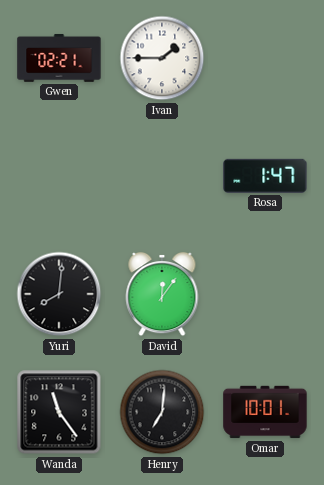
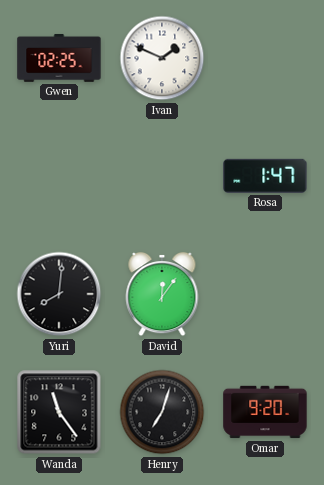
Gwen: 02:21 -> 02:25
Ivan: 1:45 -> 1:49
Henry: 7:01 -> 7:03
Omar: 10:01 -> 9:20
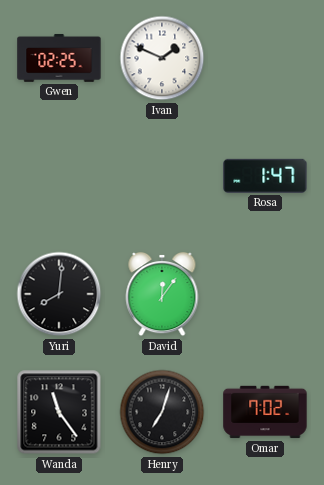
Omar: 9:20 -> 7:02
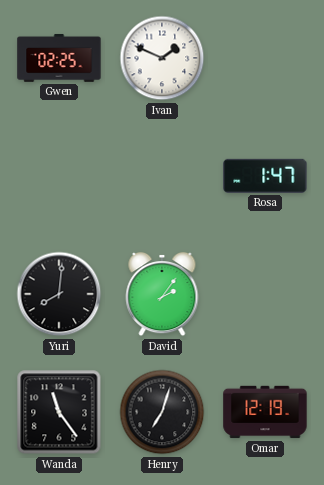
David: 12:06 -> 2:06
Omar: 7:02 -> 12:19
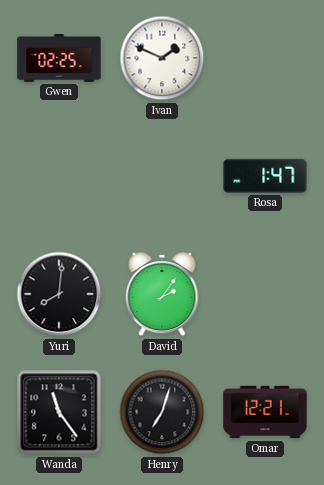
Omar: 12:19 -> 12:21
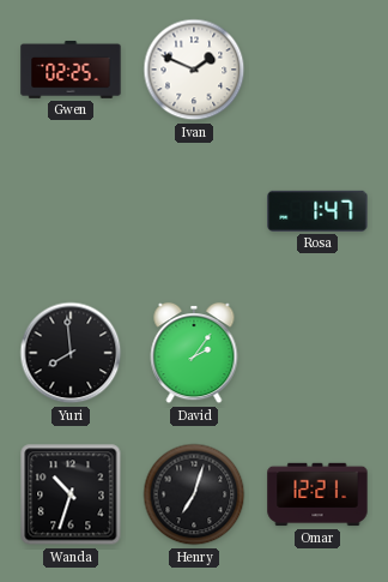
Yuri: 8:01 -> 7:59
Wanda: 11:24 -> 10:33
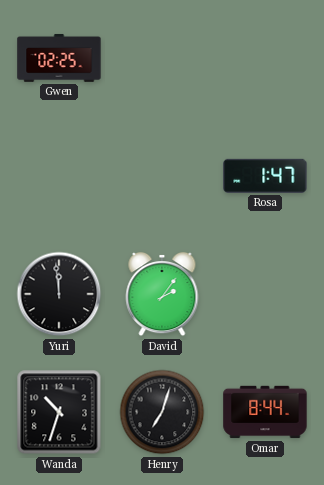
Ivan: 1:49 -> none
Yuri: 7:59 -> 11:59
Omar: 12:21 -> 8:44
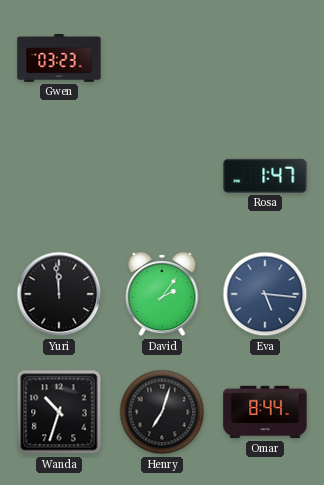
Gwen: 02:25 -> 03:23
Eva: none -> 5:16
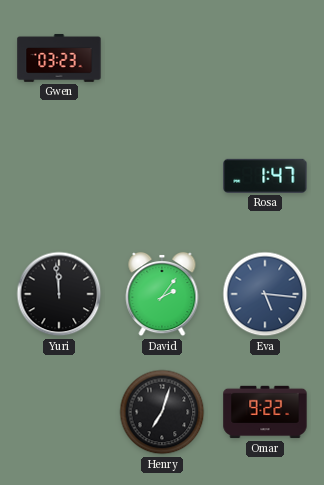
Wanda: 10:33 -> none
Omar: 8:44 -> 9:22
